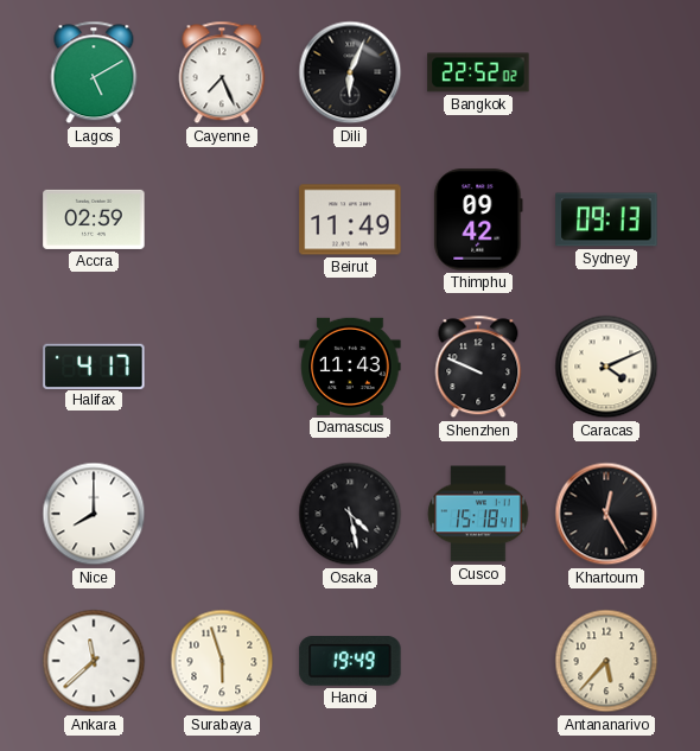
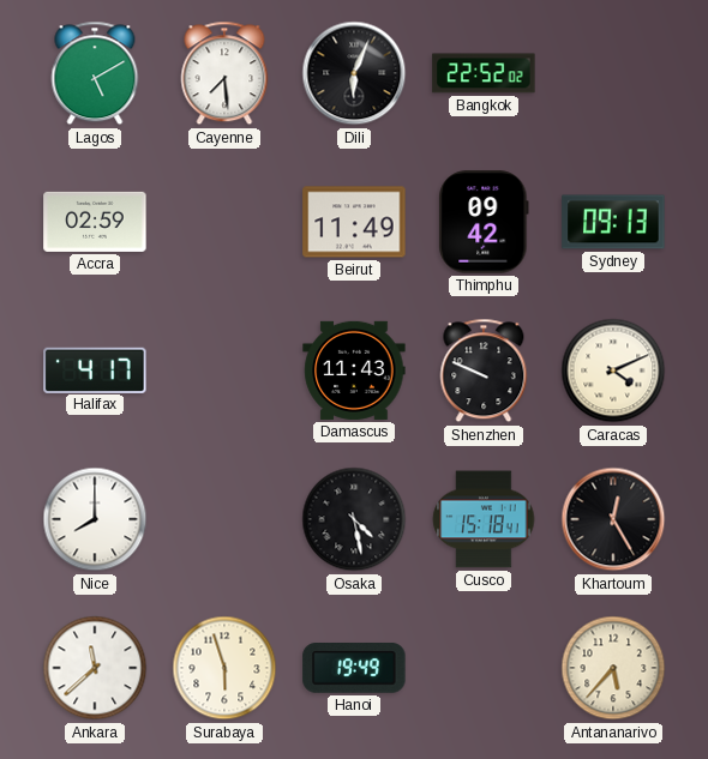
Cayenne: 7:26 -> 7:29
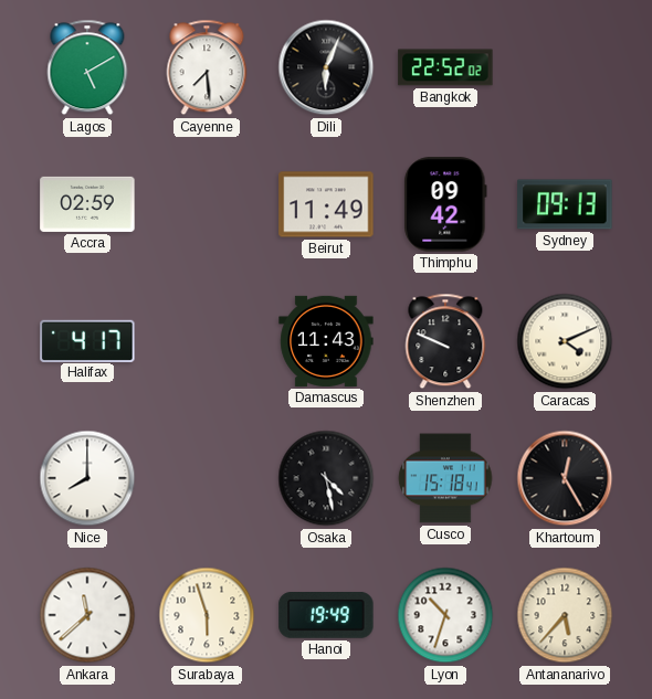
Lyon: none -> 10:33
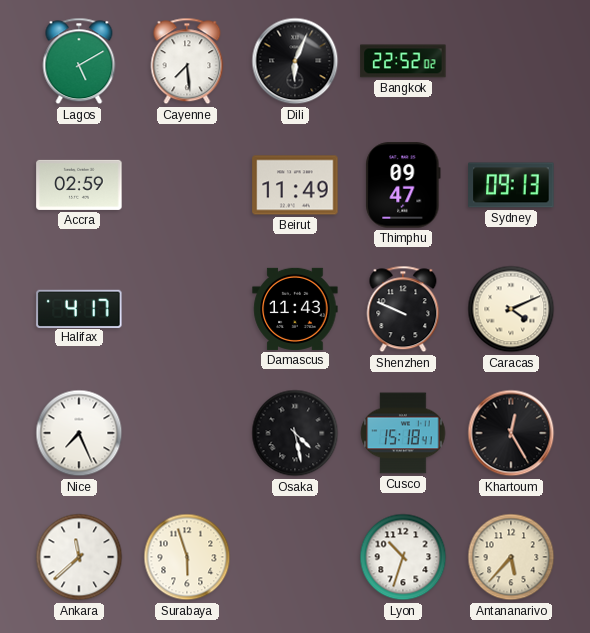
Thimphu: 09:42 -> 09:47
Nice: 8:00 -> 7:26
Hanoi: 19:49 -> none
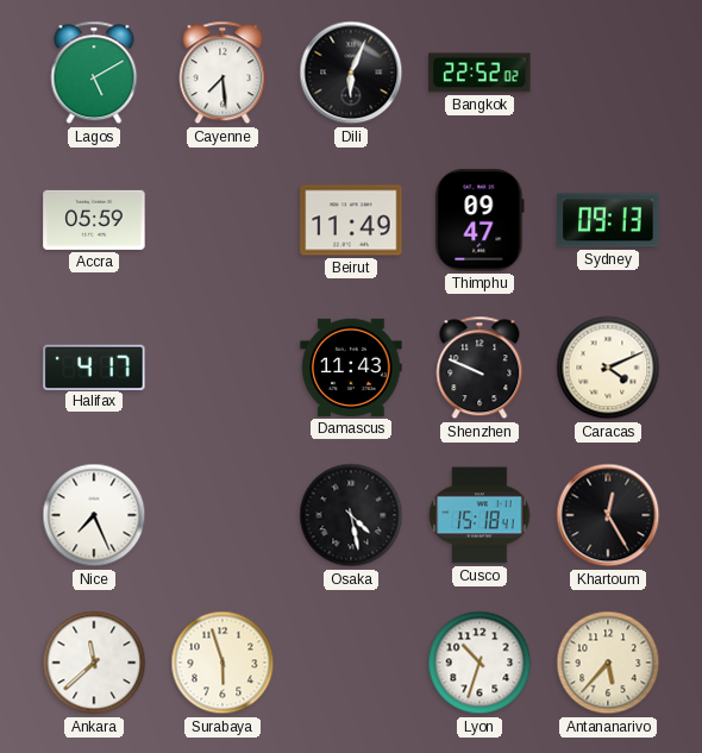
Accra: 02:59 -> 05:59
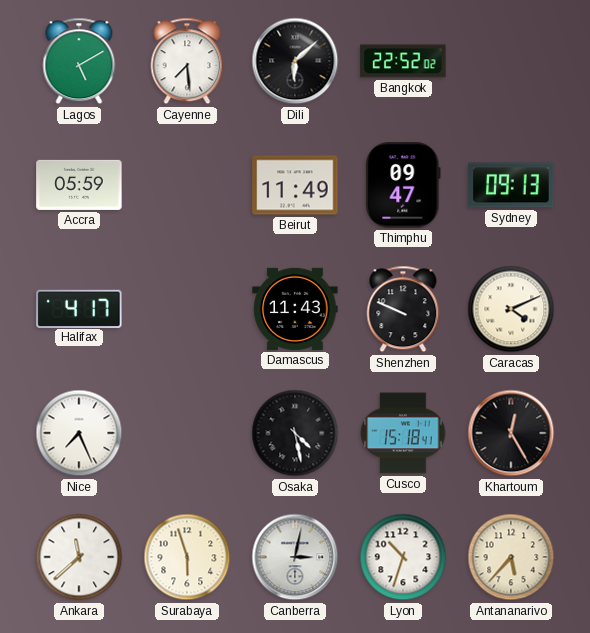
Dili: 6:04 -> 6:08
Canberra: none -> 3:02
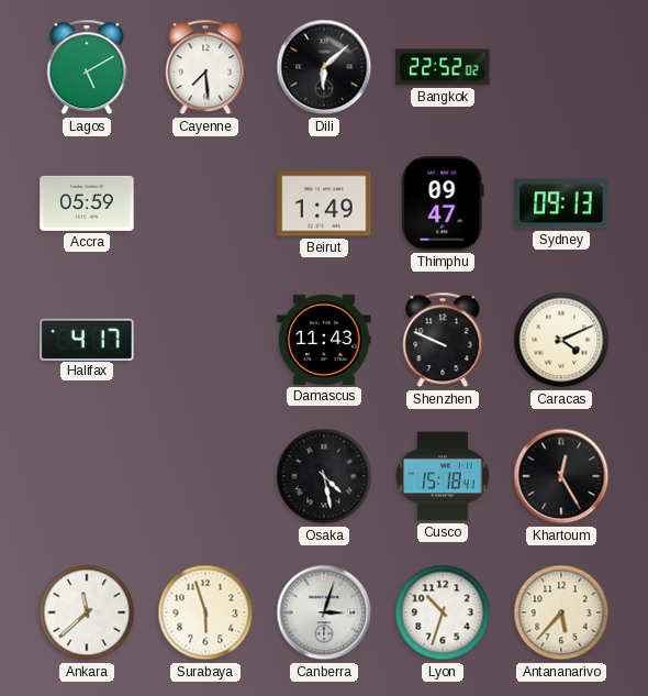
Beirut: 11:49 -> 1:49
Nice: 7:26 -> none
Canberra: 3:02 -> 3:03
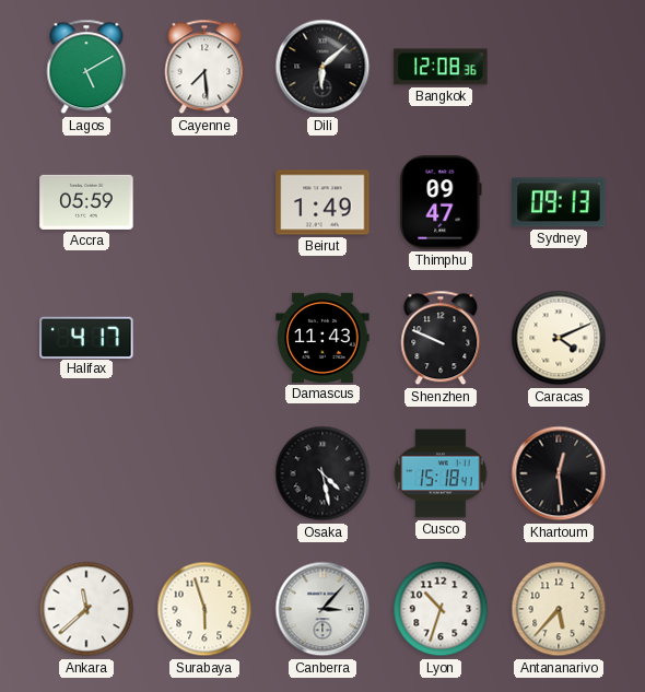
Bangkok: 22:52 -> 12:08
Khartoum: 12:25 -> 12:29
Canberra: 3:03 -> 3:07
